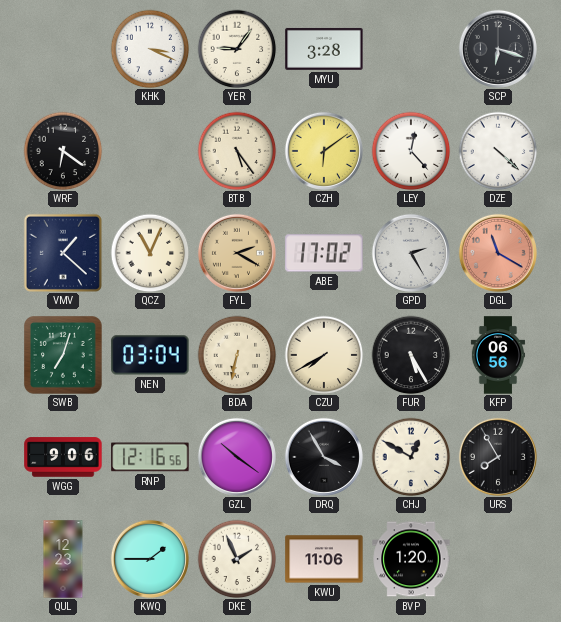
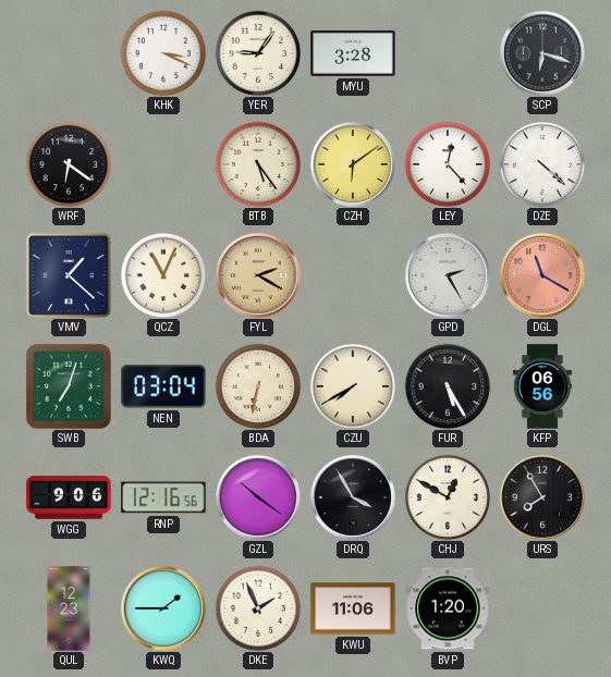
ABE: 17:02 -> none
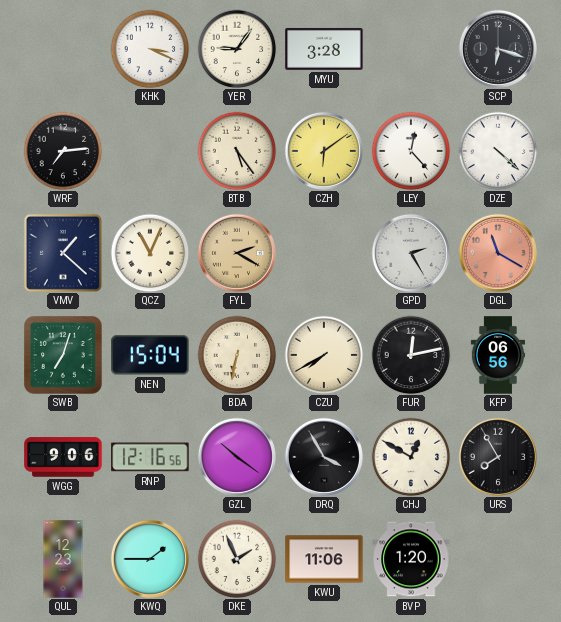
WRF: 6:21 -> 7:14
NEN: 03:04 -> 15:04
FUR: 5:25 -> 12:13
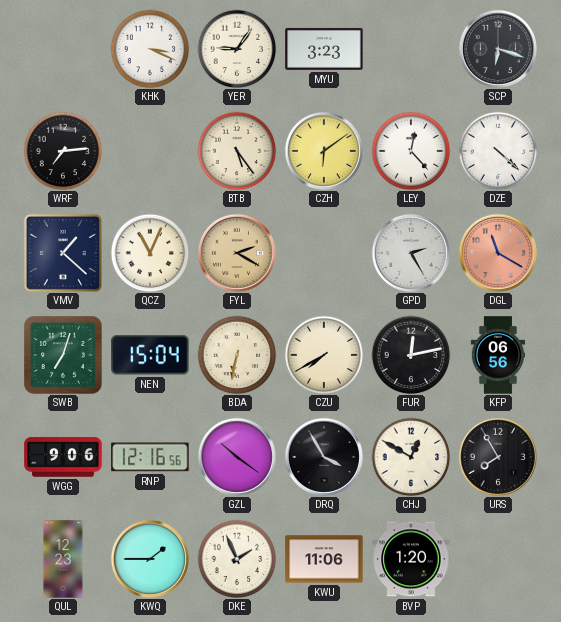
MYU: 3:28 -> 3:23
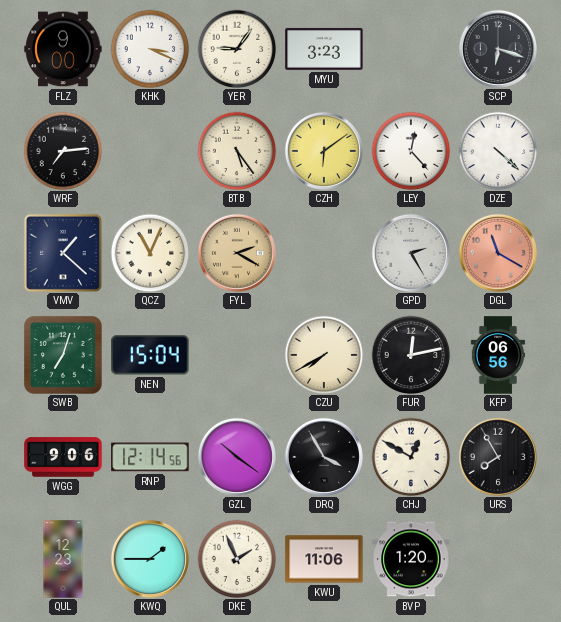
FLZ: none -> 9:00
BDA: 6:32 -> none
RNP: 12:16 -> 12:14
